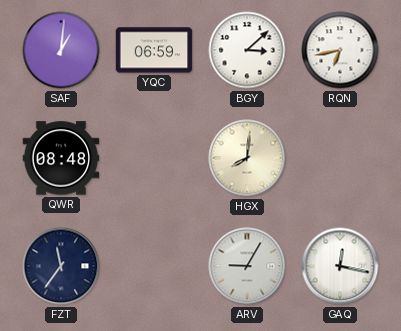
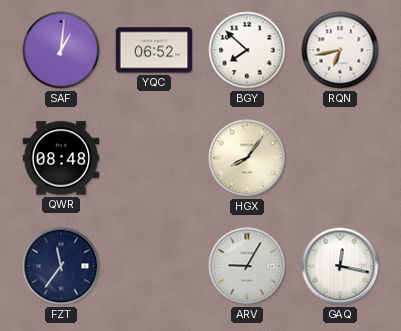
YQC: 06:59 -> 06:52
BGY: 3:08 -> 7:52
HGX: 8:01 -> 8:06
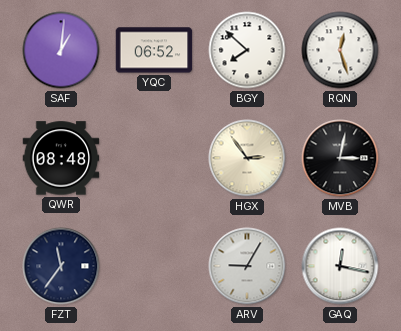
RQN: 6:43 -> 12:27
HGX: 8:06 -> 2:54
MVB: none -> 3:02
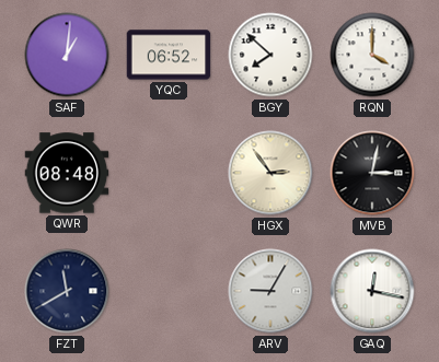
RQN: 12:27 -> 4:00
FZT: 11:36 -> 11:40
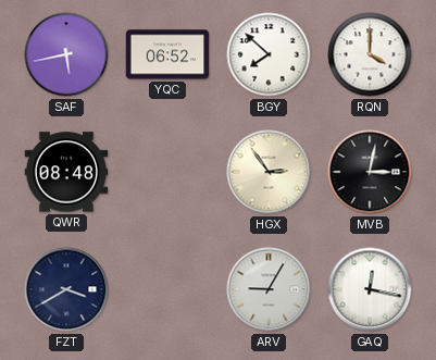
SAF: 1:01 -> 5:43
FZT: 11:40 -> 3:40
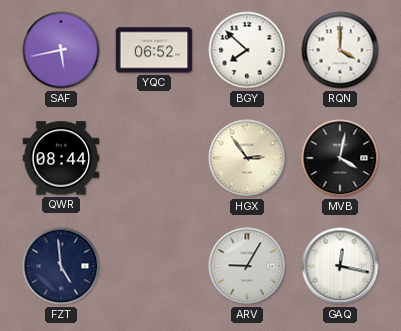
QWR: 08:48 -> 08:44
MVB: 3:02 -> 4:02
FZT: 3:40 -> 4:59
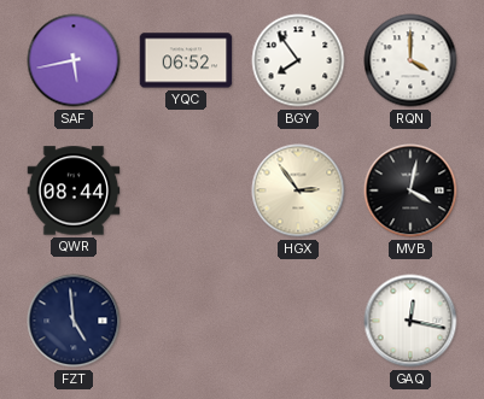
BGY: 7:52 -> 7:54
ARV: 9:05 -> none
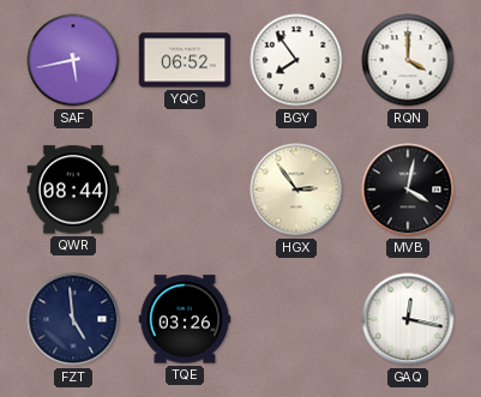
TQE: none -> 03:26
